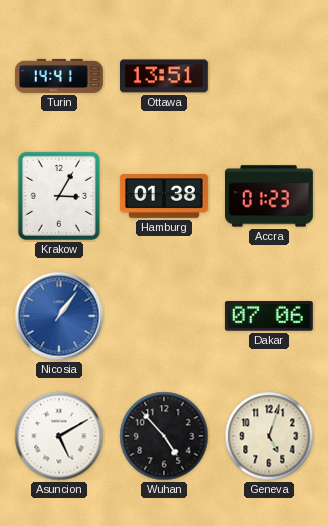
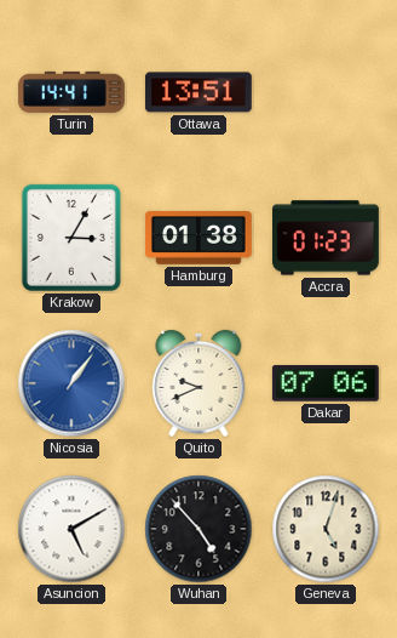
Quito: none -> 9:41
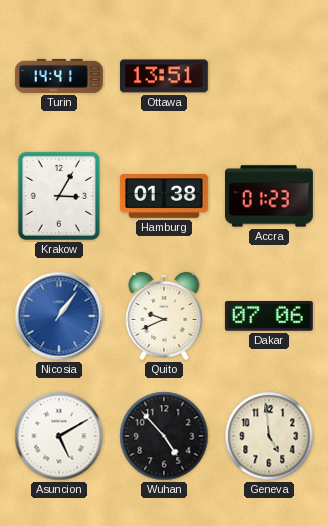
Geneva: 5:03 -> 4:59
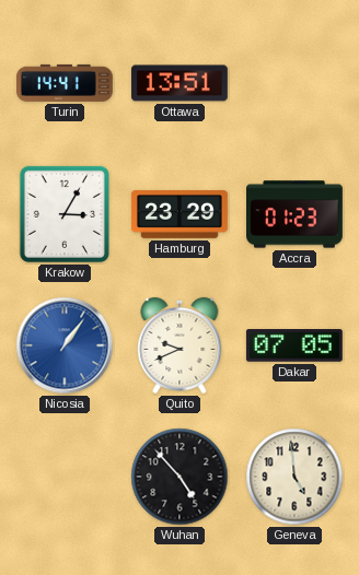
Hamburg: 01:38 -> 23:29
Dakar: 07:06 -> 07:05
Asuncion: 5:10 -> none
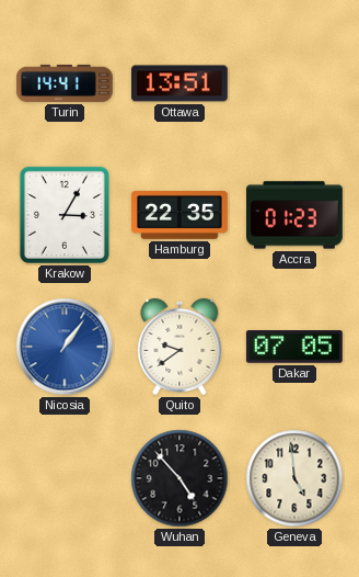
Hamburg: 23:29 -> 22:35
Quito: 9:41 -> 9:39
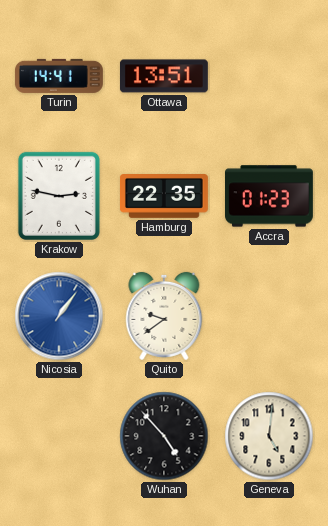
Krakow: 3:05 -> 2:47
Dakar: 07:05 -> none
Geneva: 4:59 -> 5:01
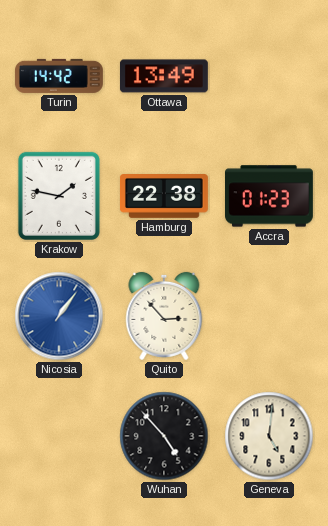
Turin: 14:41 -> 14:42
Ottawa: 13:51 -> 13:49
Krakow: 2:47 -> 1:47
Hamburg: 22:35 -> 22:38
Quito: 9:39 -> 2:53
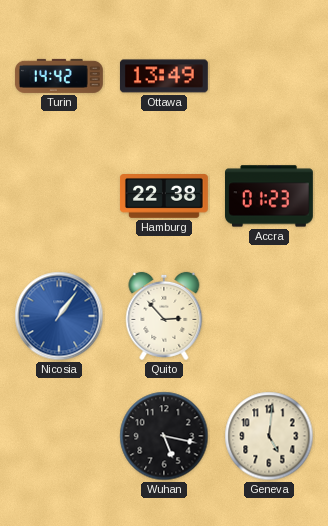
Krakow: 1:47 -> none
Wuhan: 4:53 -> 5:17
